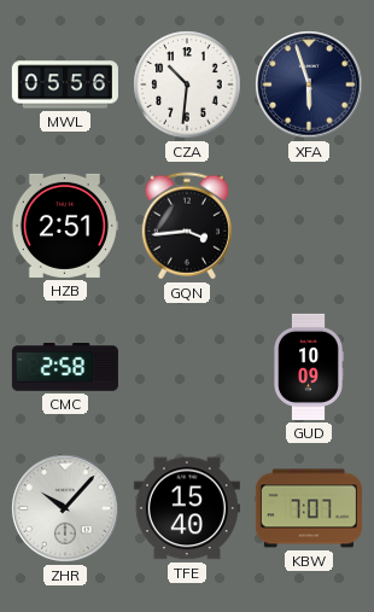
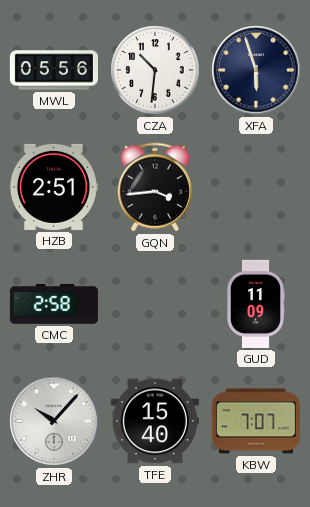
GUD: 10:09 -> 11:09
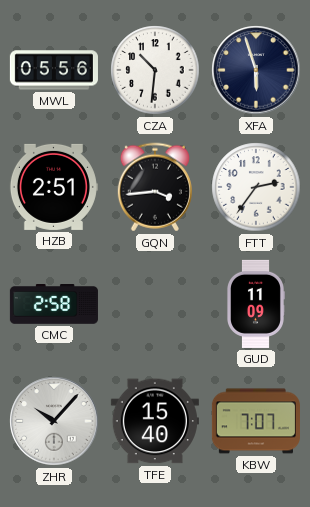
FTT: none -> 2:36
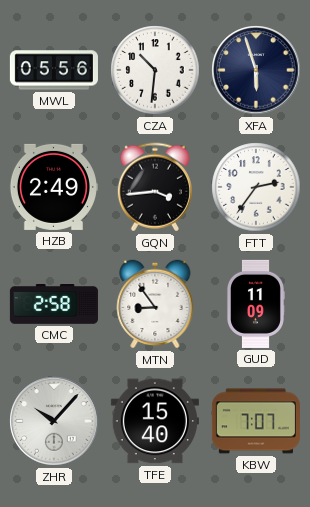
HZB: 2:51 -> 2:49
MTN: none -> 8:54
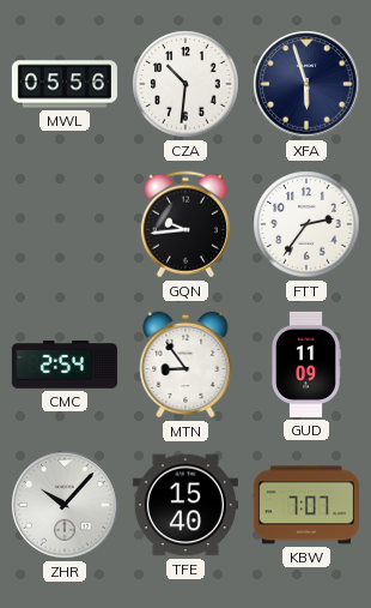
HZB: 2:49 -> none
GQN: 3:44 -> 9:44
CMC: 2:58 -> 2:54
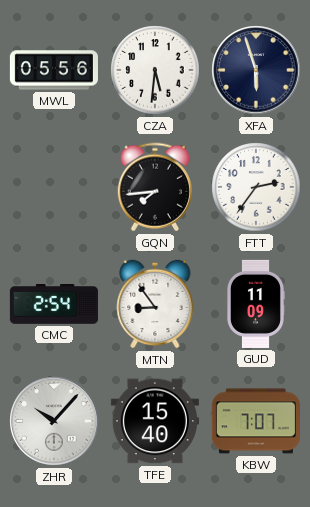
CZA: 10:31 -> 5:31
GQN: 9:44 -> 7:44
